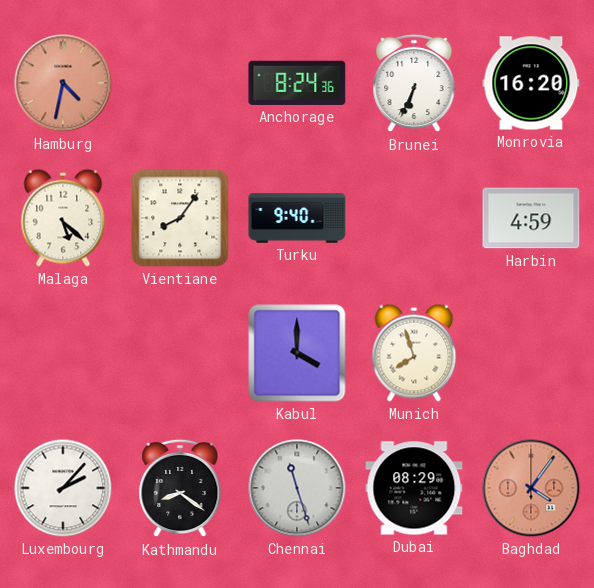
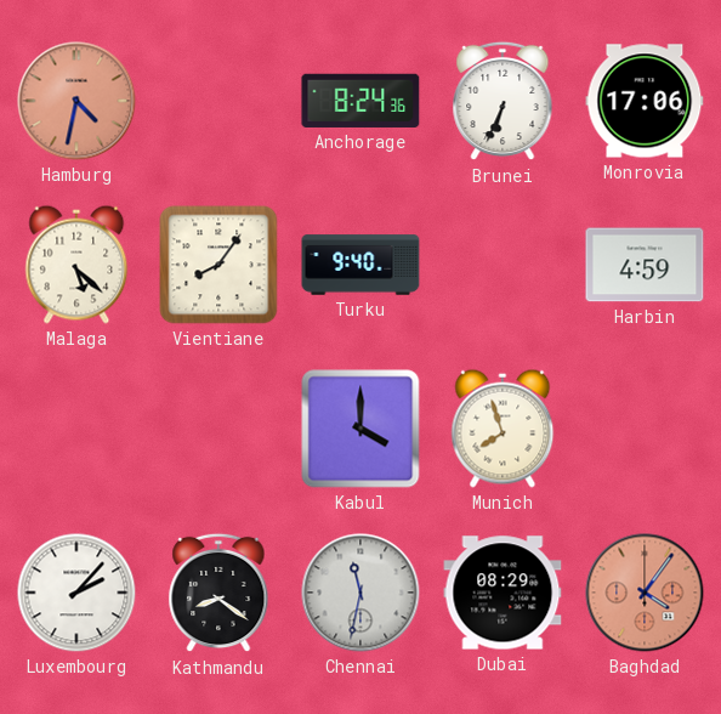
Monrovia: 16:20 -> 17:06
Chennai: 11:27 -> 11:32
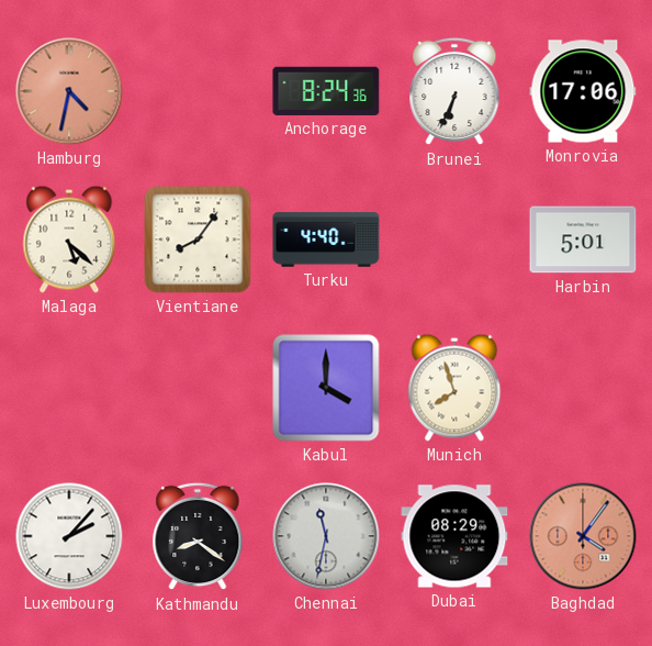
Turku: 9:40 -> 4:40
Harbin: 4:59 -> 5:01
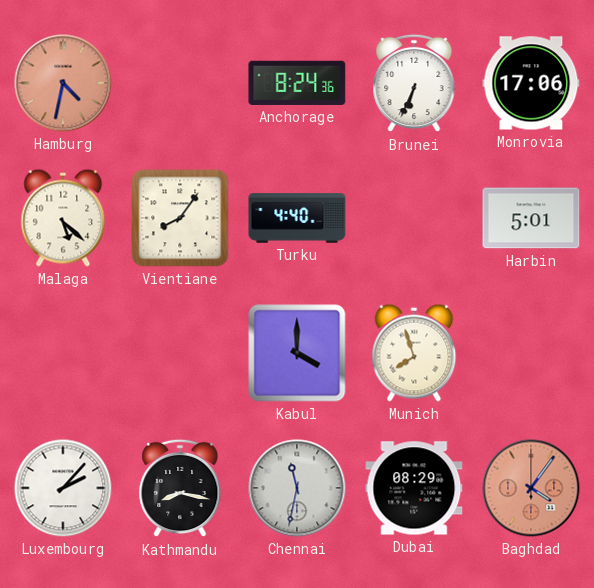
Kathmandu: 8:21 -> 8:17
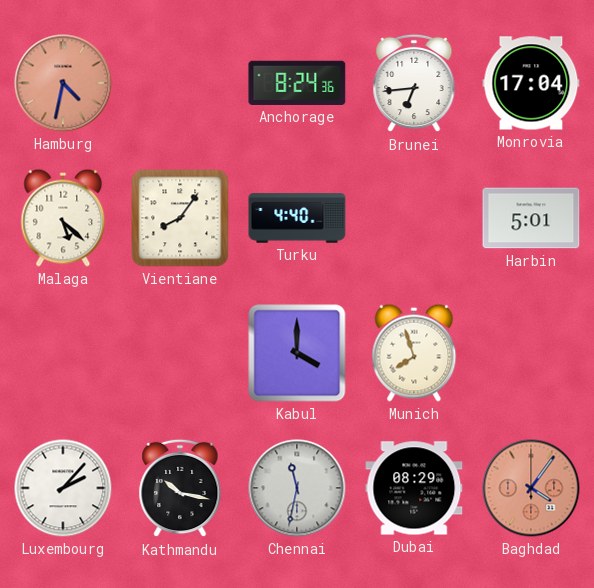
Brunei: 6:34 -> 6:44
Monrovia: 17:06 -> 17:04
Kathmandu: 8:17 -> 10:17
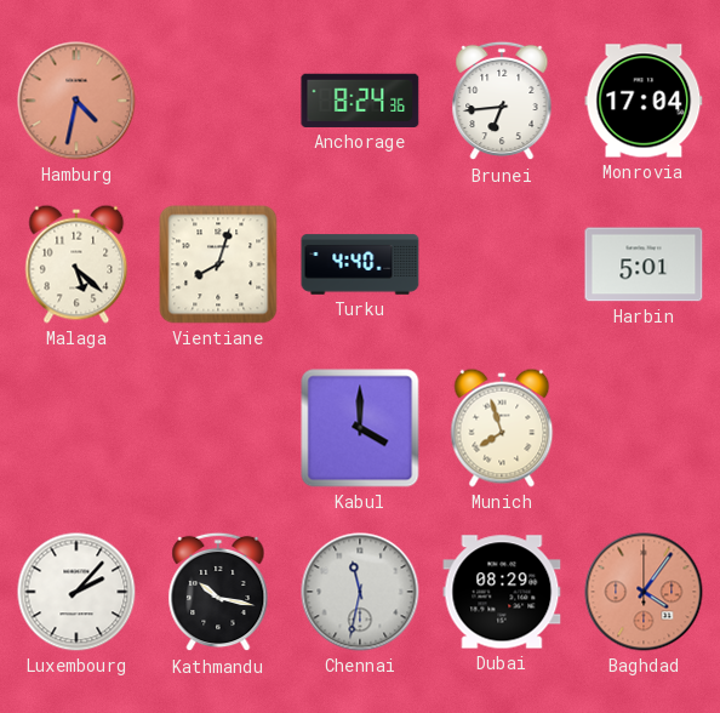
Vientiane: 8:06 -> 8:03
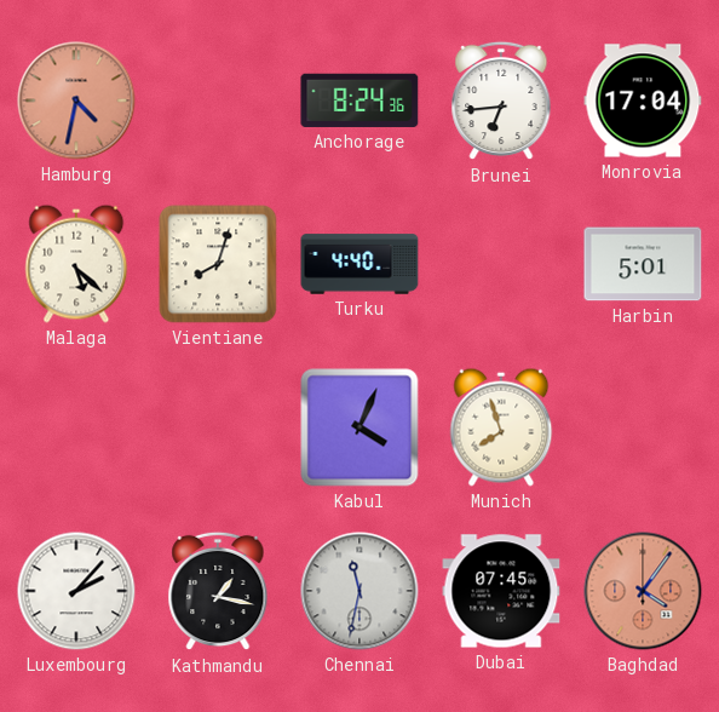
Kabul: 4:00 -> 4:04
Kathmandu: 10:17 -> 1:17
Dubai: 08:29 -> 07:45
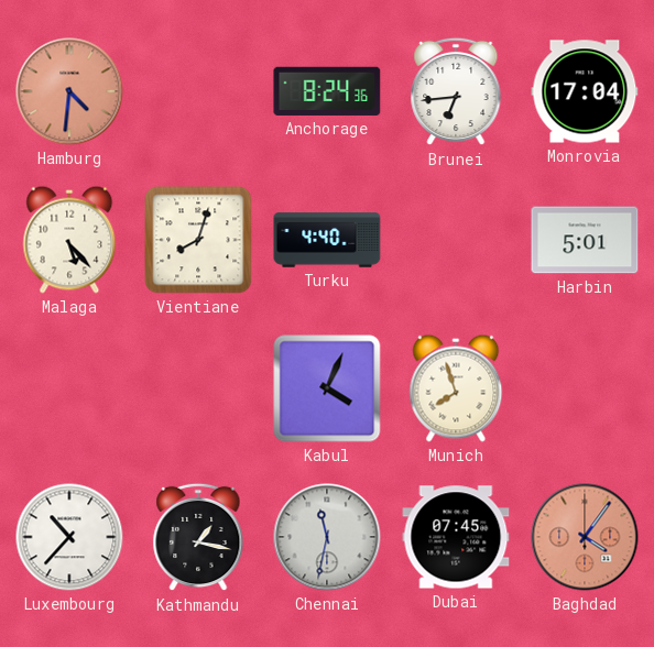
Hamburg: 4:32 -> 4:31
Malaga: 5:22 -> 5:23
Luxembourg: 2:07 -> 10:37
